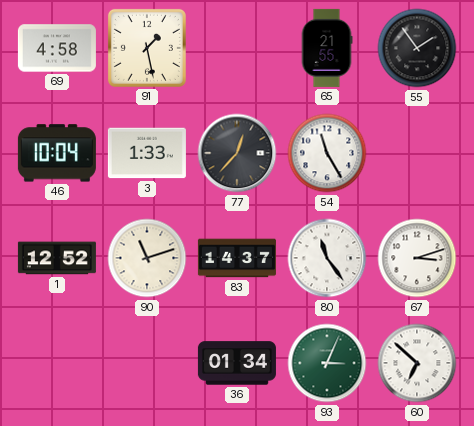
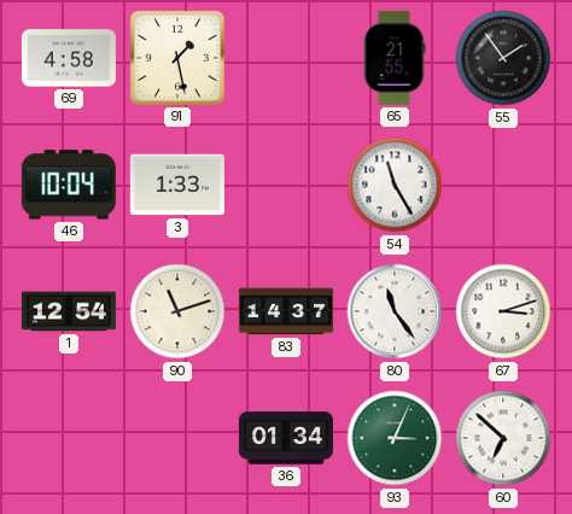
77: 12:37 -> none
1: 12:52 -> 12:54
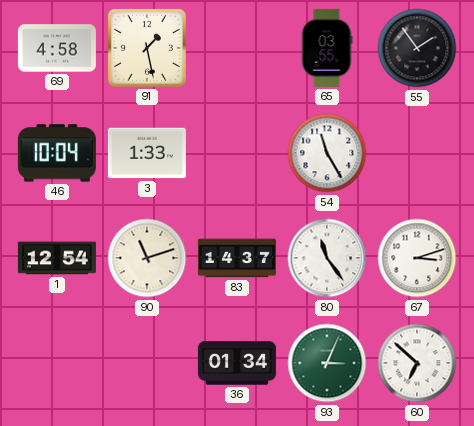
65: 21:55 -> 03:55
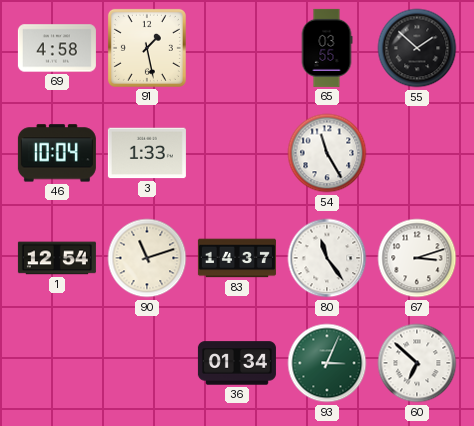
55: 1:54 -> 1:52
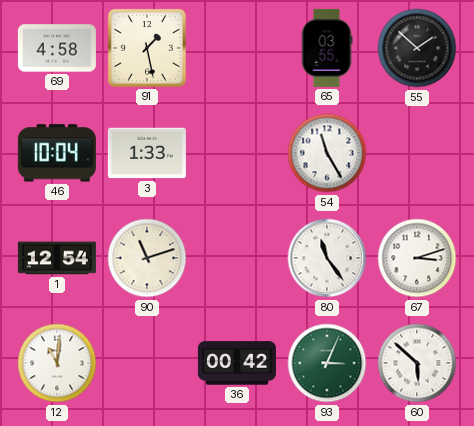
83: 14:37 -> none
12: none -> 11:01
36: 01:34 -> 00:42
60: 6:52 -> 5:52
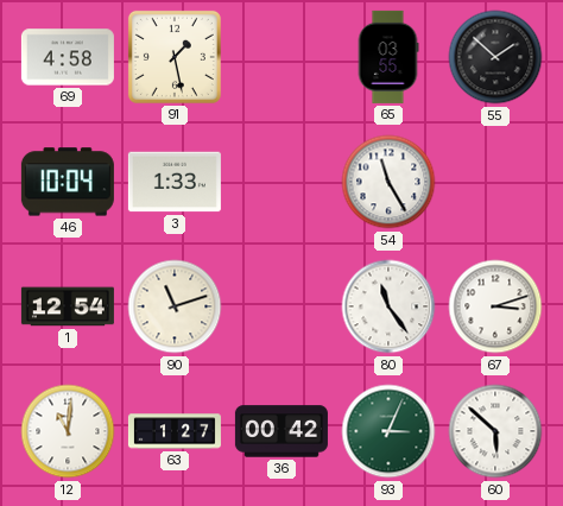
63: none -> 1:27
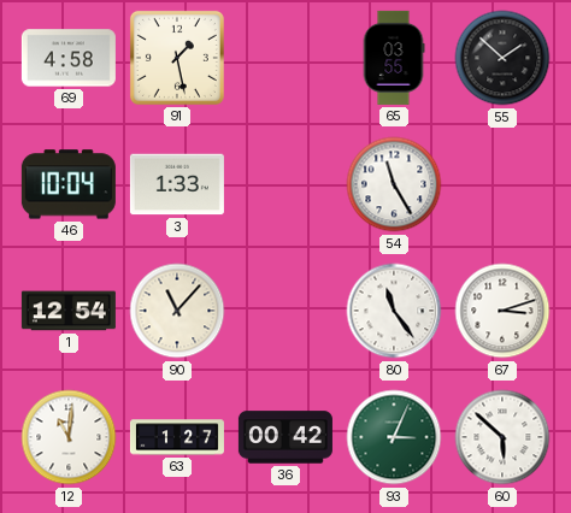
90: 11:12 -> 11:07
